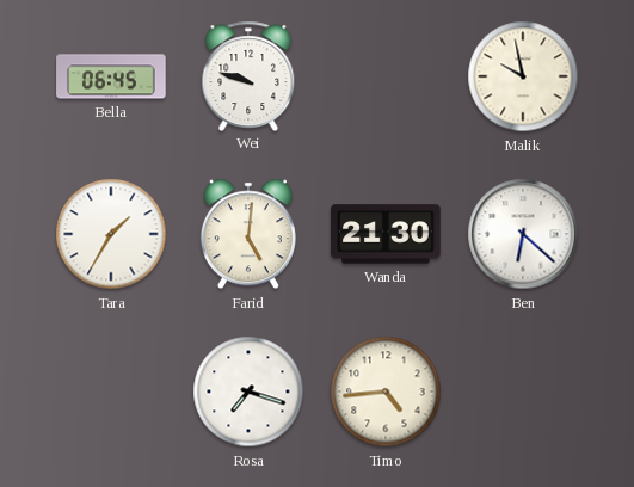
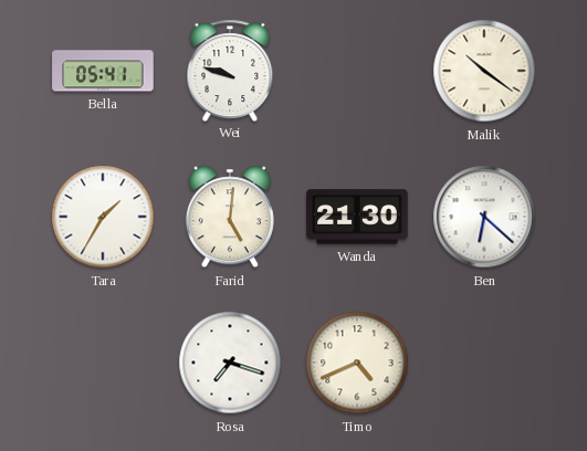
Bella: 06:45 -> 05:41
Malik: 9:58 -> 10:21
Timo: 4:44 -> 4:41
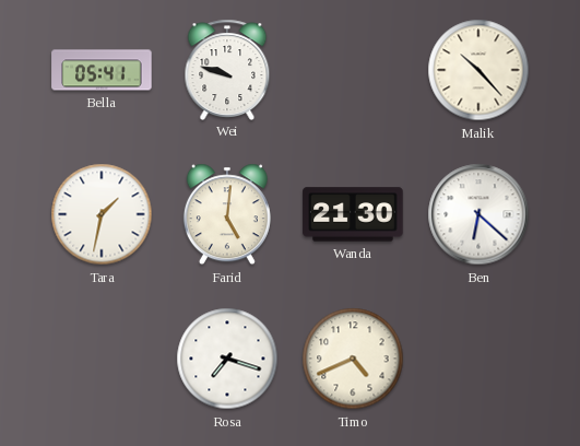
Malik: 10:21 -> 10:23
Tara: 1:35 -> 1:32
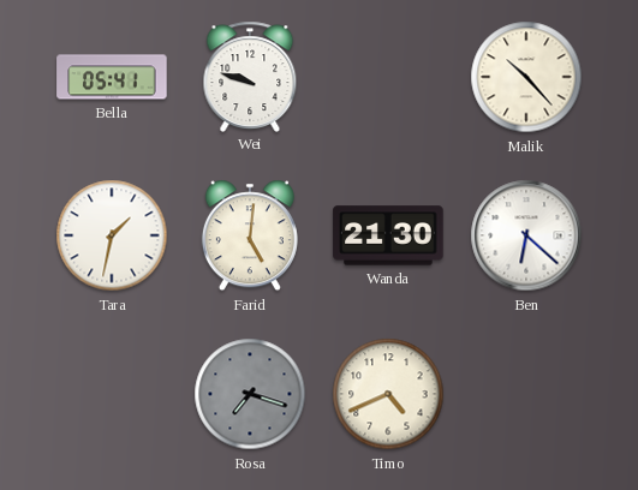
Rosa dial: white -> grey
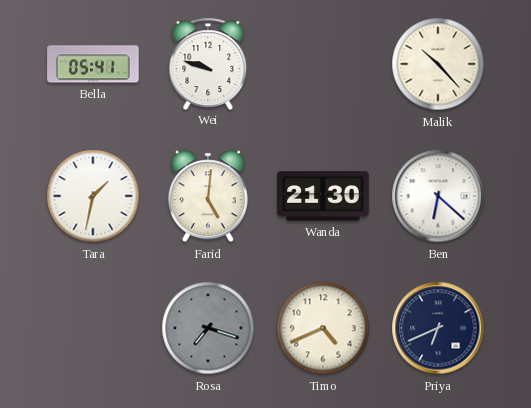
Priya: none -> 6:41
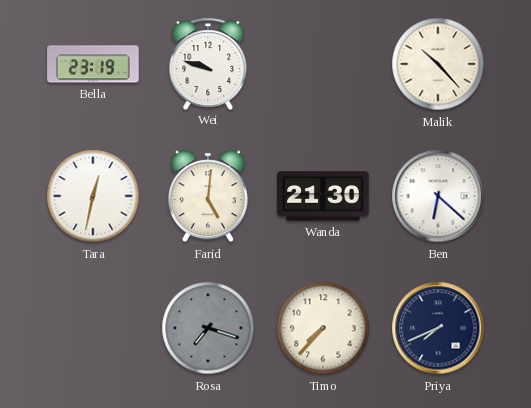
Bella: 05:41 -> 23:19
Tara: 1:32 -> 12:32
Timo: 4:41 -> 7:37
Priya: 6:41 -> 7:41
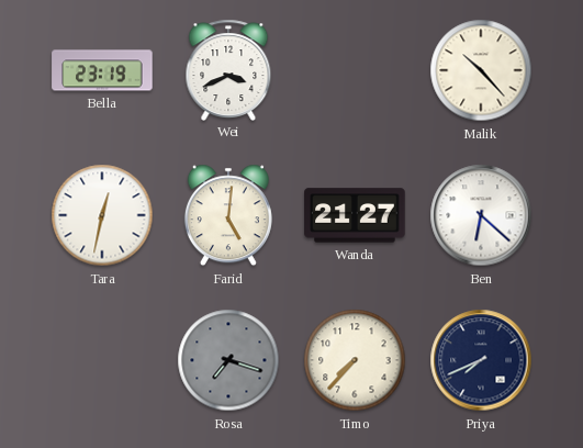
Wei: 9:48 -> 3:41
Wanda: 21:30 -> 21:27
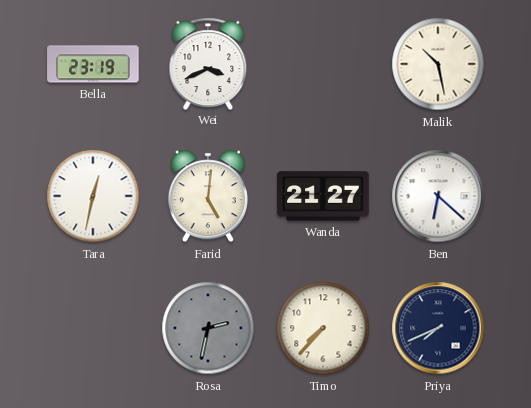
Malik: 10:23 -> 10:28
Rosa: 7:18 -> 2:32
